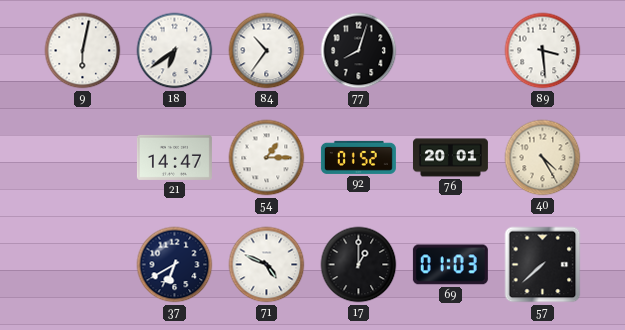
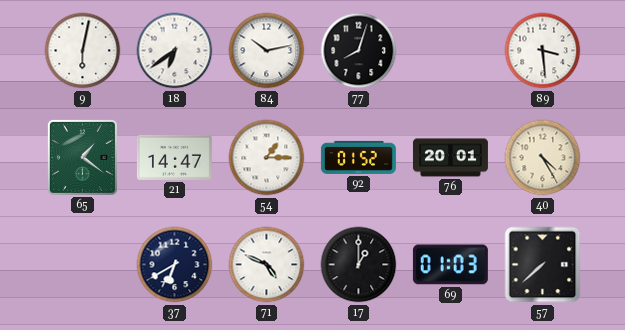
84: 10:36 -> 10:13
65: none -> 1:21
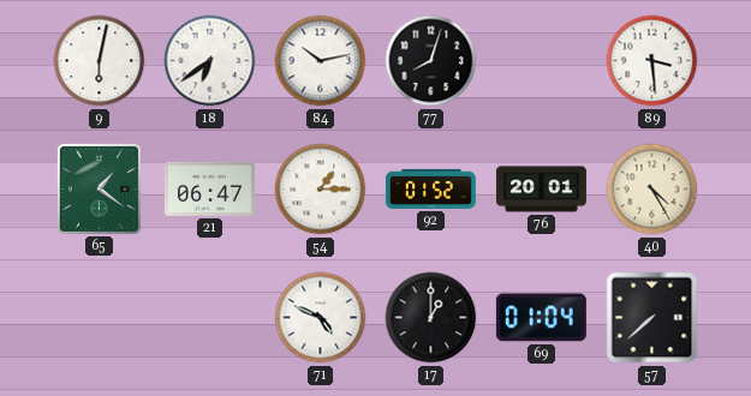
21: 14:47 -> 06:47
37: 6:40 -> none
69: 01:03 -> 01:04
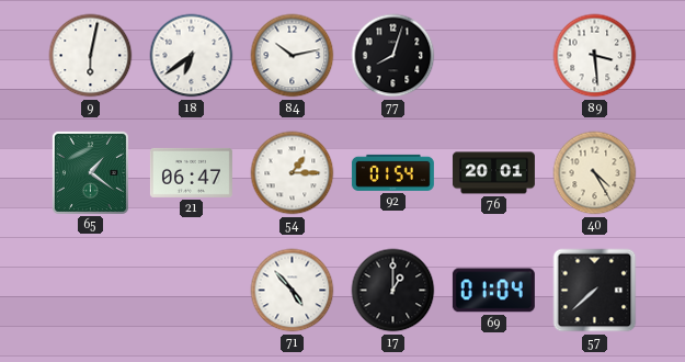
92: 01:52 -> 01:54
71: 4:49 -> 4:53
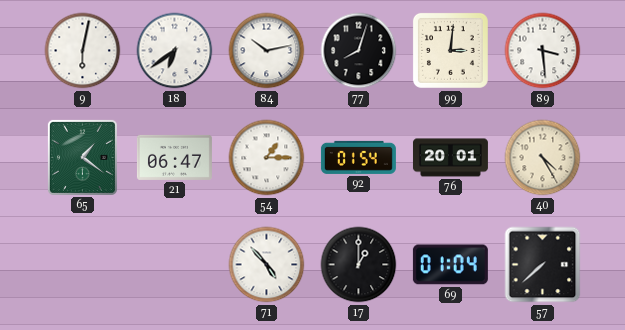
99: none -> 3:01
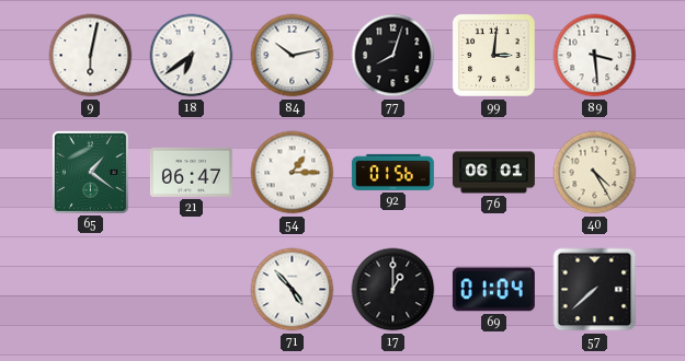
92: 01:54 -> 01:56
76: 20:01 -> 06:01
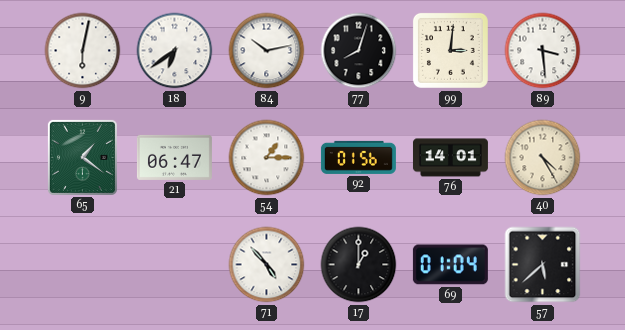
76: 06:01 -> 14:01
57: 7:38 -> 5:38
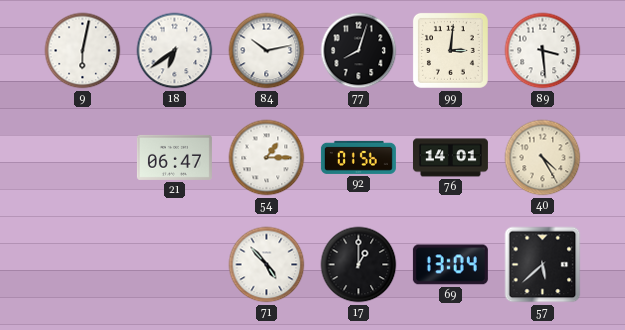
65: 1:21 -> none
69: 01:04 -> 13:04
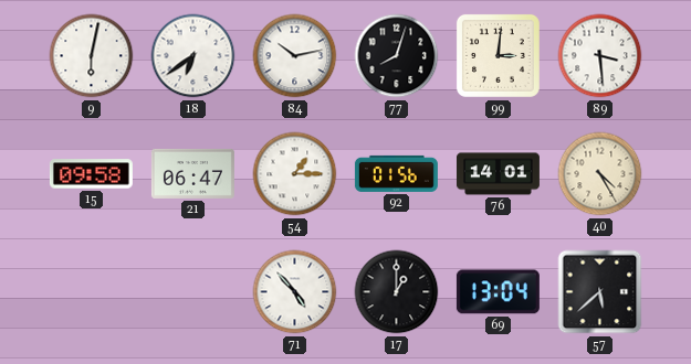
15: none -> 09:58
